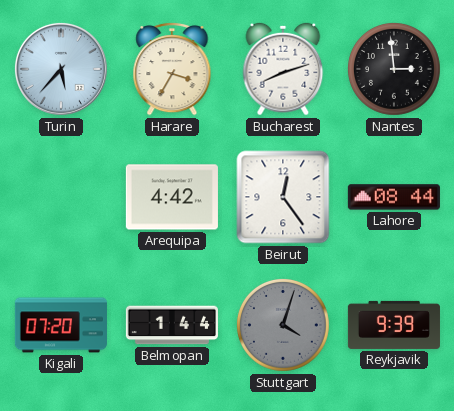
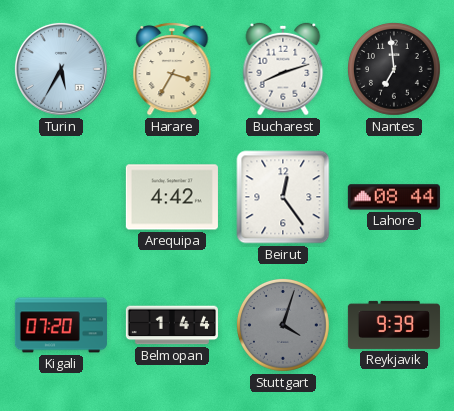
Turin: 5:37 -> 5:35
Nantes: 2:59 -> 6:59
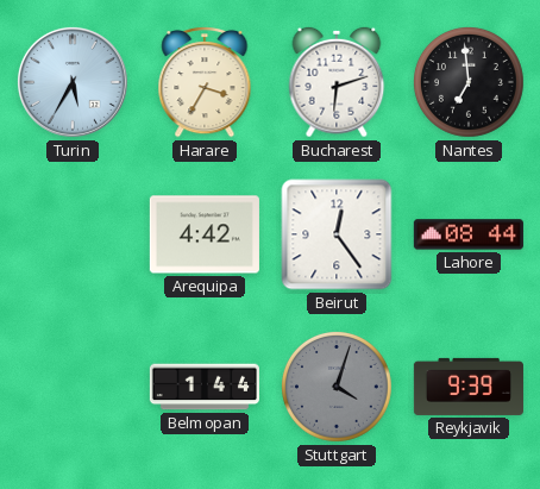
Bucharest: 8:12 -> 6:12
Kigali: 07:20 -> none
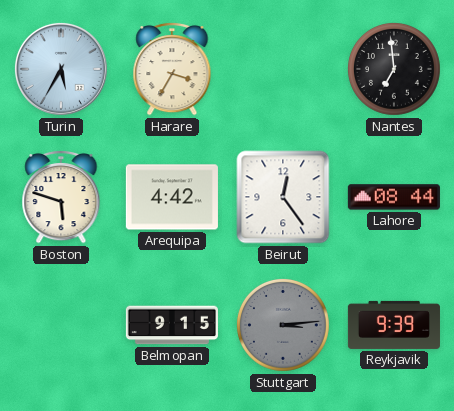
Bucharest: 6:12 -> none
Boston: none -> 5:48
Belmopan: 1:44 -> 9:15
Stuttgart: 4:03 -> 3:14
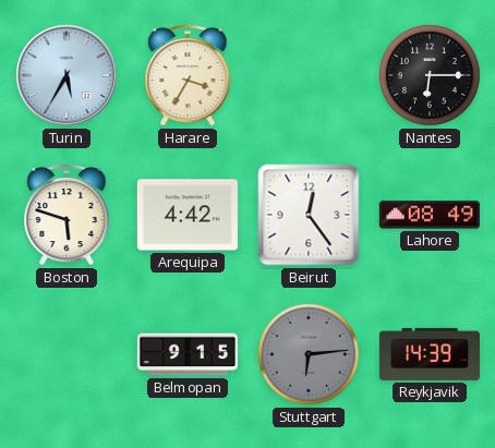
Nantes: 6:59 -> 6:15
Lahore: 08:44 -> 08:49
Stuttgart: 3:14 -> 6:14
Reykjavik: 9:39 -> 14:39
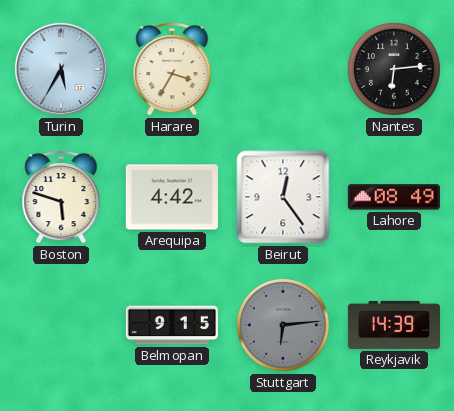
Nantes: 6:15 -> 6:14
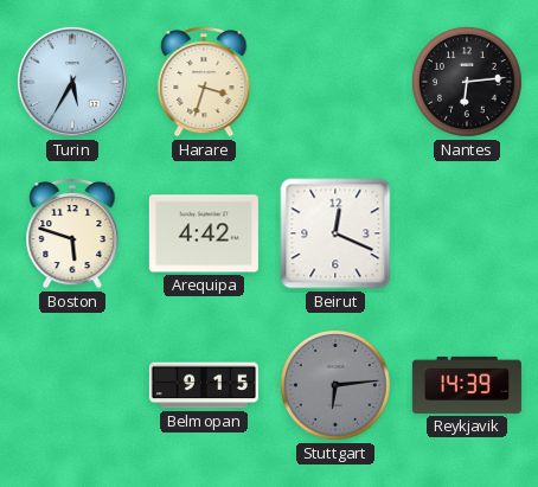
Harare: 3:35 -> 3:33
Beirut: 12:24 -> 12:19
Lahore: 08:49 -> none
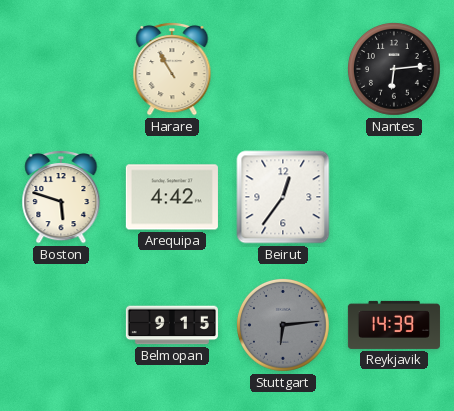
Turin: 5:35 -> none
Harare: 3:33 -> 10:55
Beirut: 12:19 -> 12:36
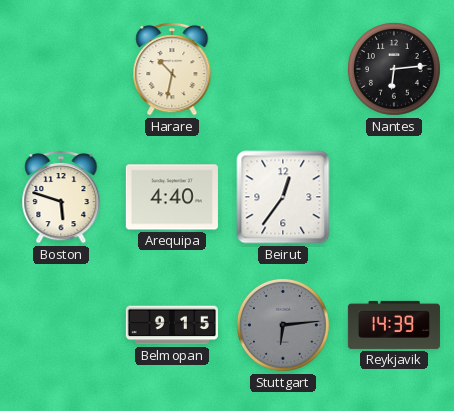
Harare: 10:55 -> 10:32
Arequipa: 4:42 -> 4:40
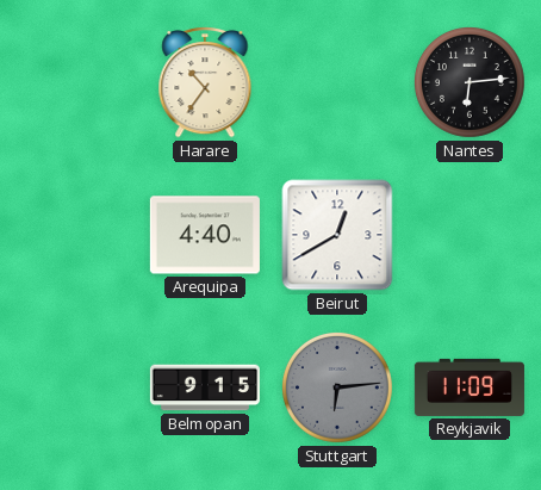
Harare: 10:32 -> 10:36
Boston: 5:48 -> none
Beirut: 12:36 -> 12:40
Reykjavik: 14:39 -> 11:09
